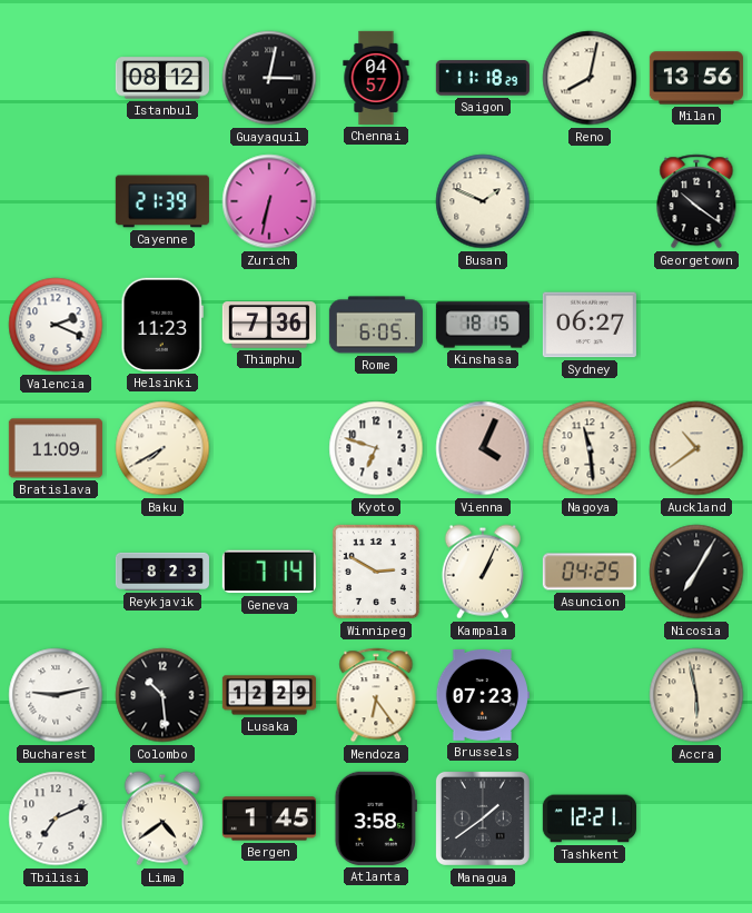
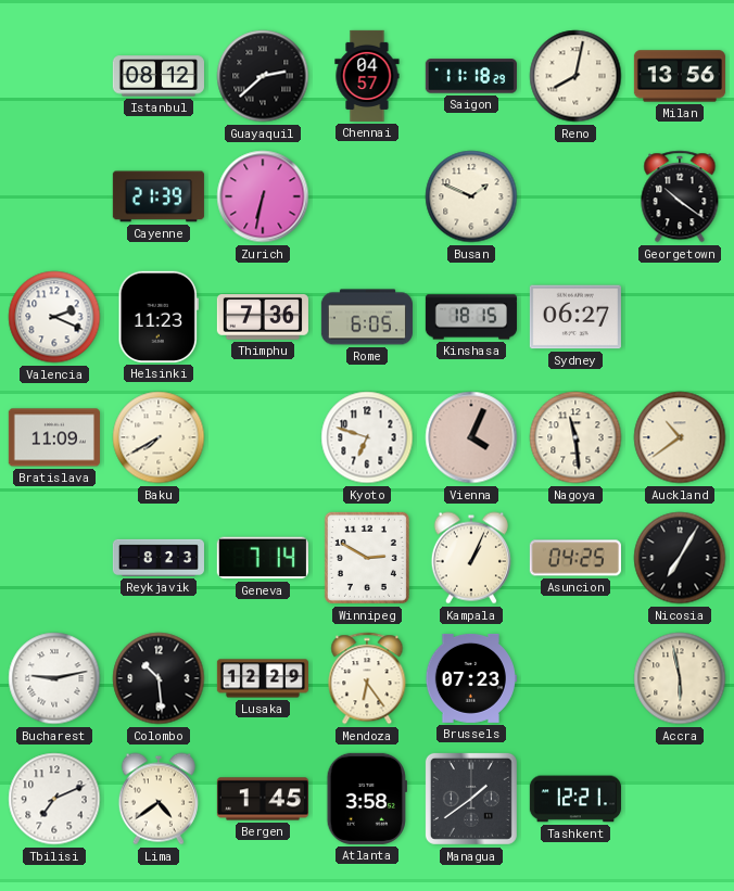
Guayaquil: 3:02 -> 2:38
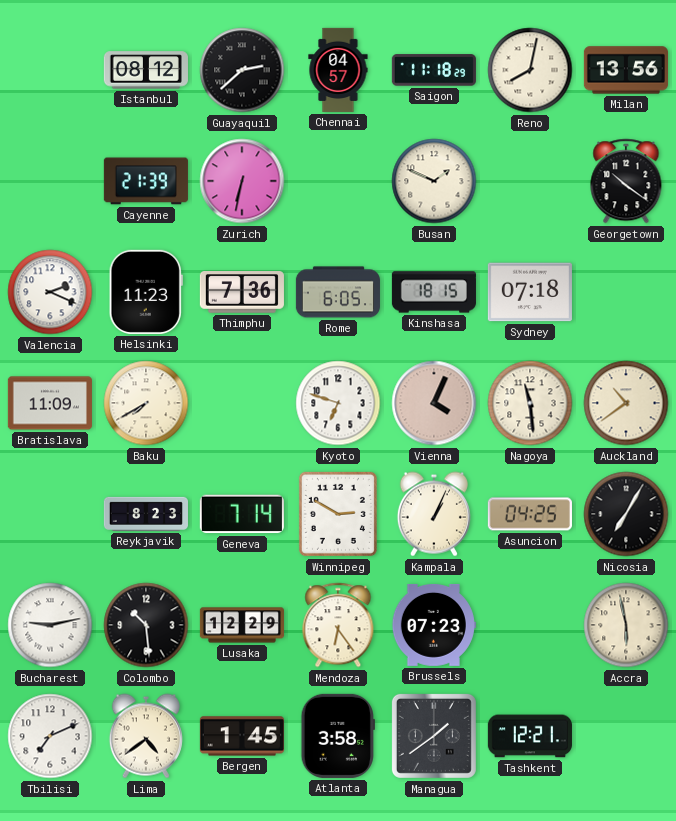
Sydney: 06:27 -> 07:18
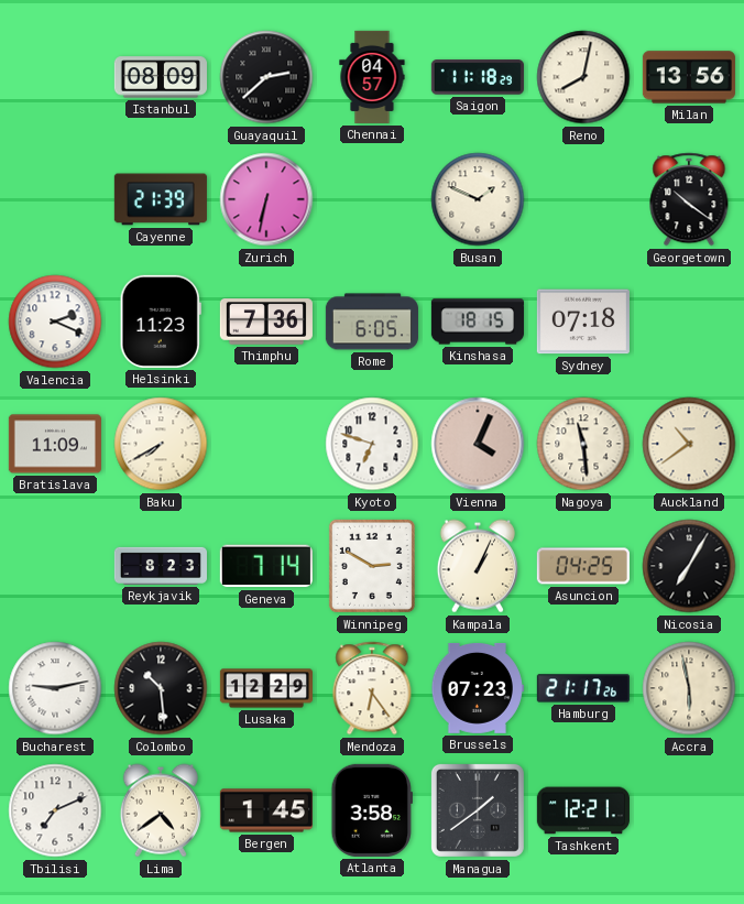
Istanbul: 08:12 -> 08:09
Hamburg: none -> 21:17
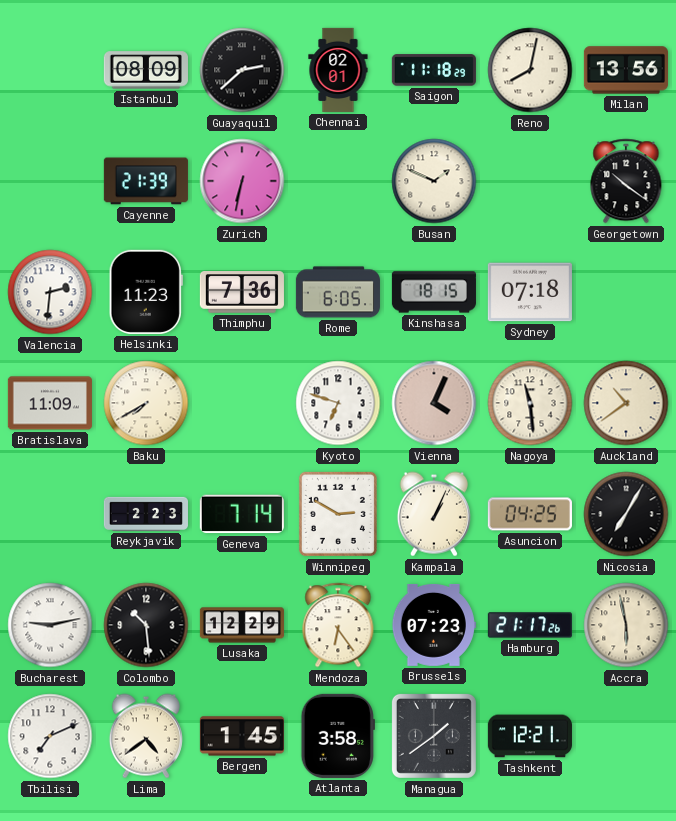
Chennai: 04:57 -> 02:01
Valencia: 2:19 -> 2:31
Reykjavik: 8:23 -> 2:23
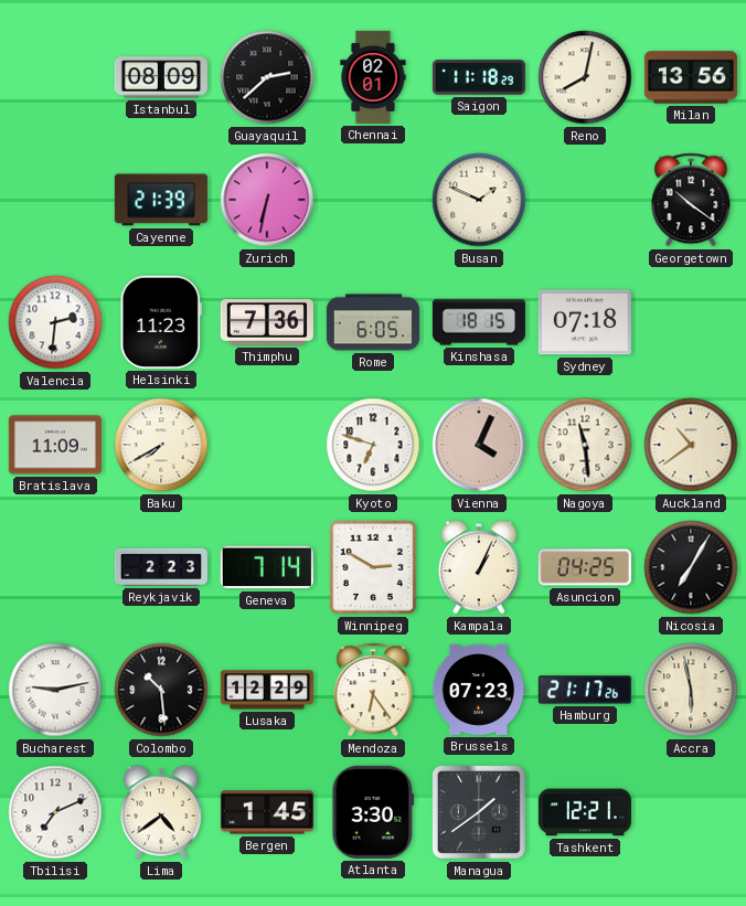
Atlanta: 3:58 -> 3:30
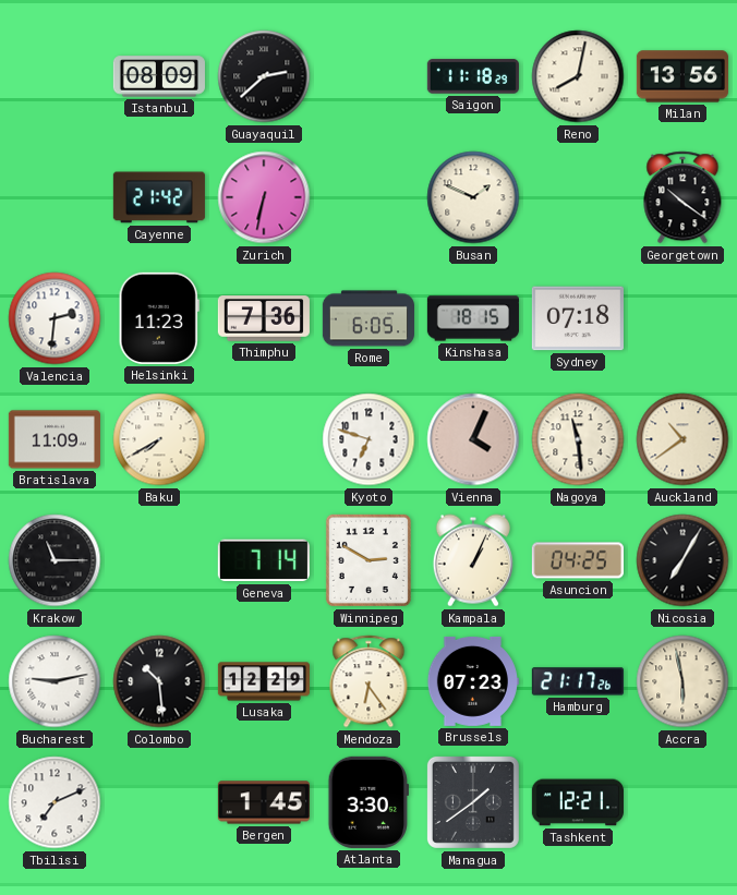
Chennai: 02:01 -> none
Cayenne: 21:39 -> 21:42
Krakow: none -> 11:15
Reykjavik: 2:23 -> none
Lima: 4:39 -> none
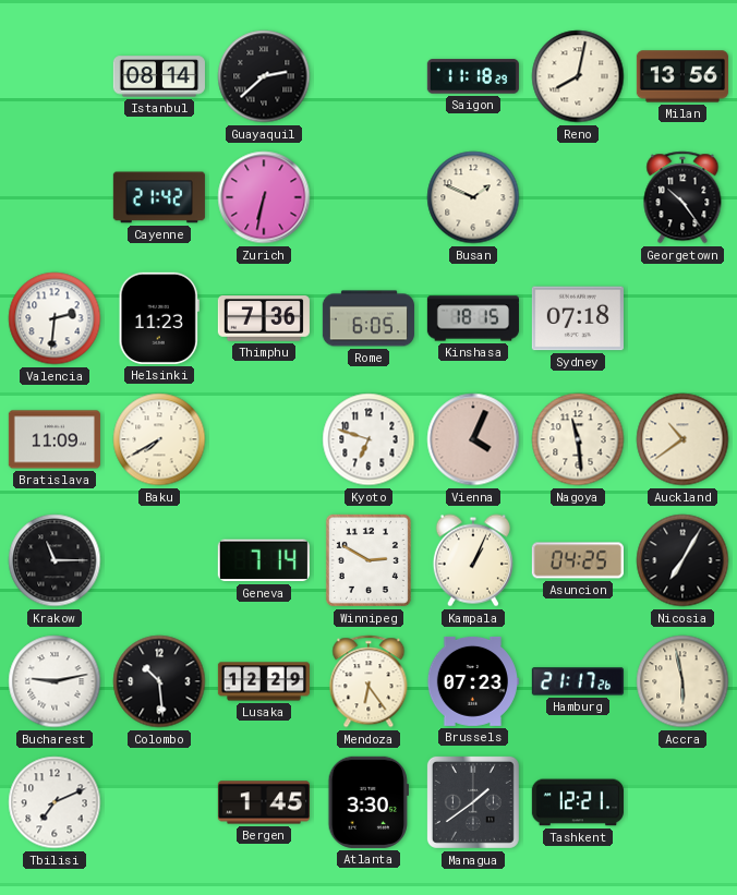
Istanbul: 08:09 -> 08:14
Georgetown: 10:21 -> 10:24
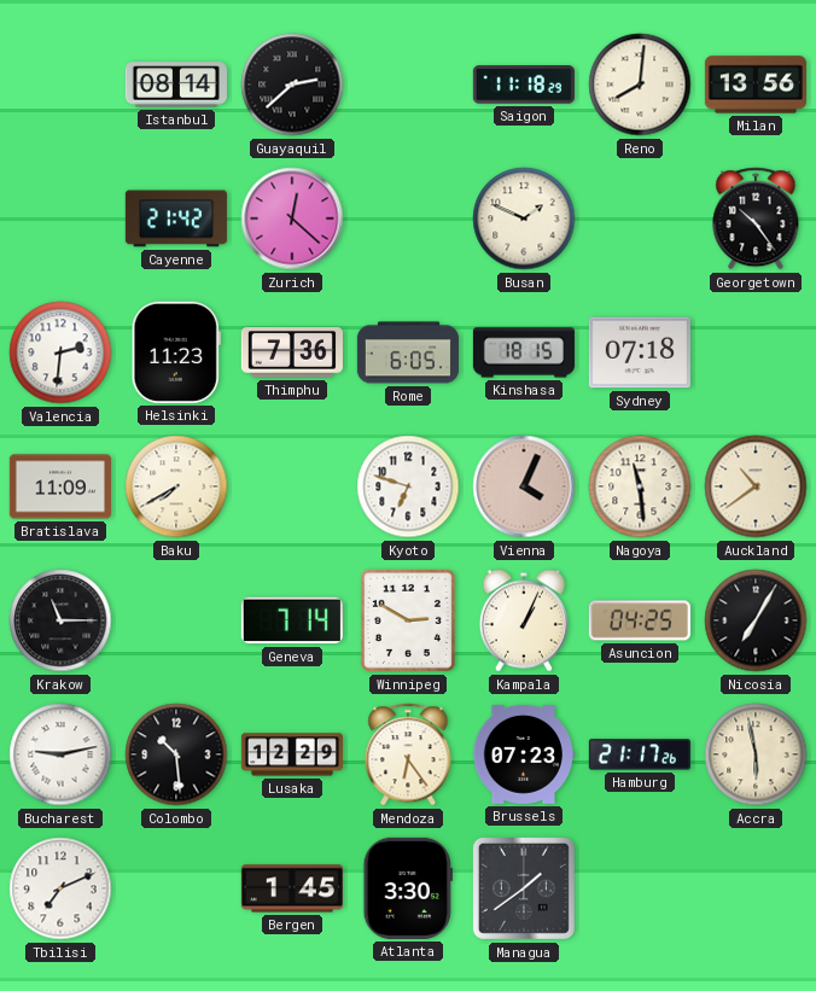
Reno: 8:02 -> 8:01
Zurich: 6:32 -> 12:22
Tashkent: 12:21 -> none
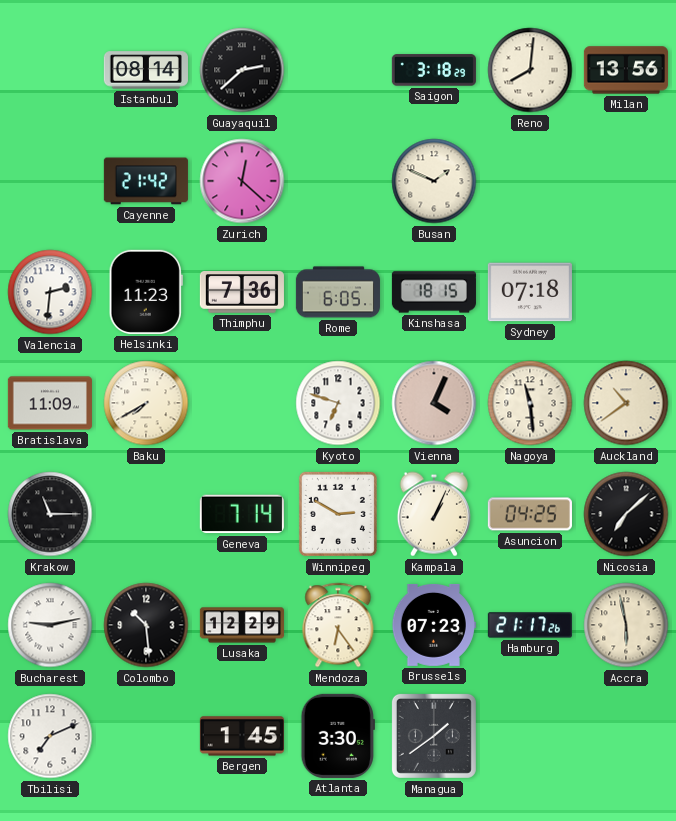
Saigon: 11:18 -> 3:18
Georgetown: 10:24 -> none
Nicosia: 7:05 -> 7:08
